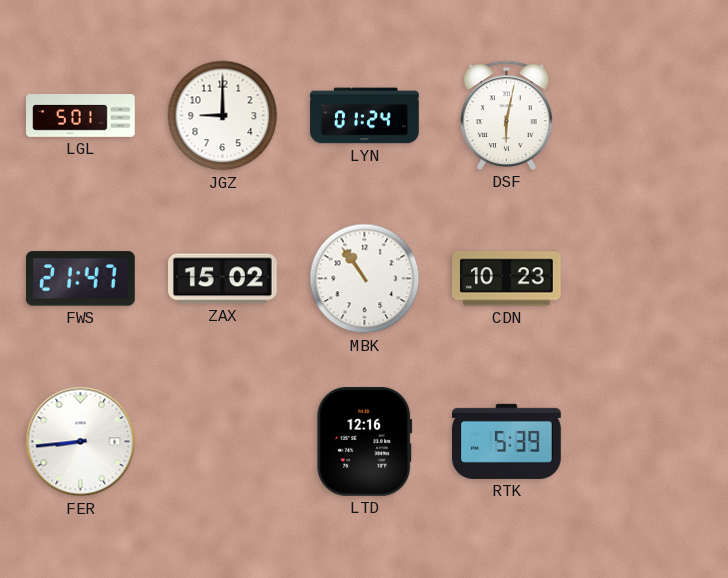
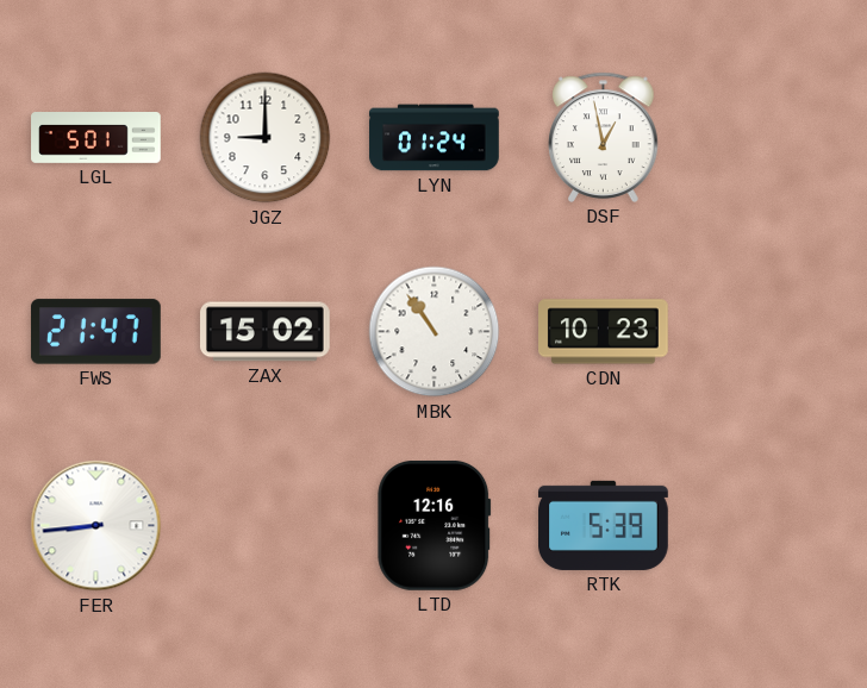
DSF: 6:02 -> 12:58
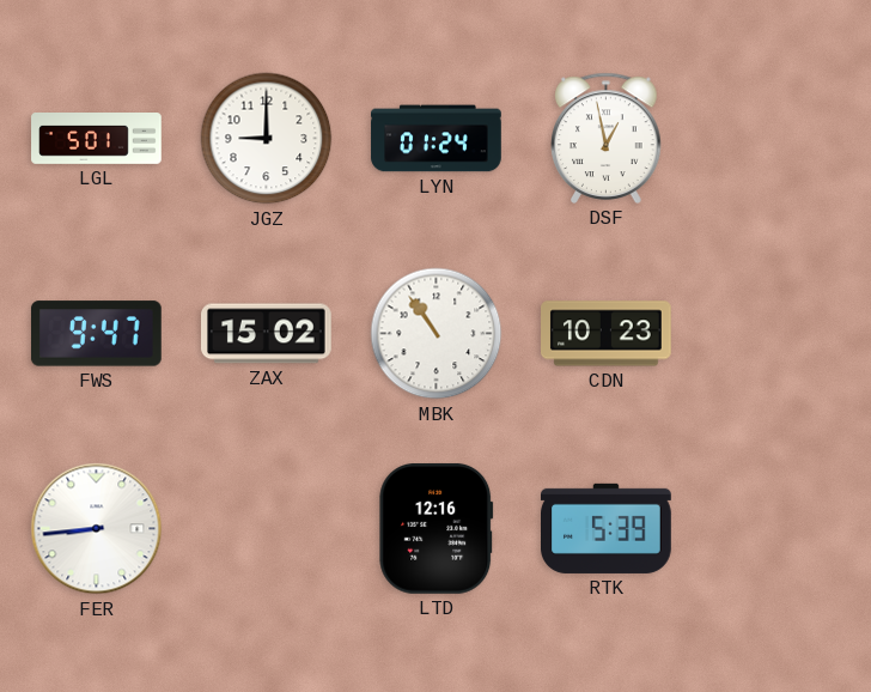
FWS: 21:47 -> 9:47
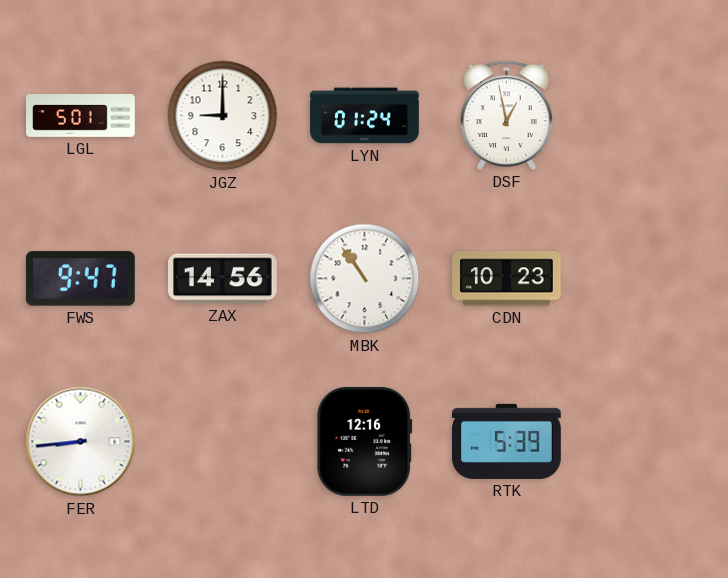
ZAX: 15:02 -> 14:56
